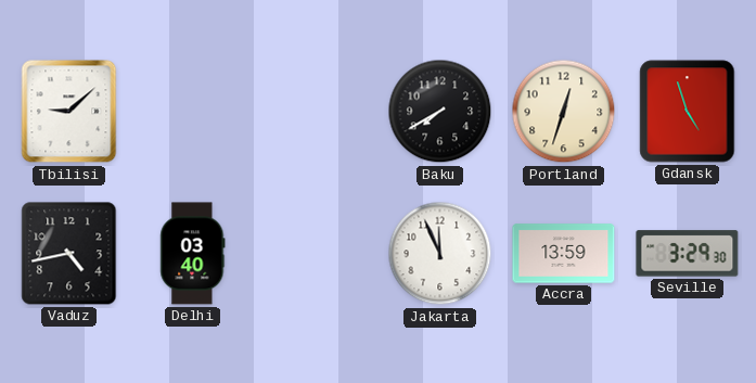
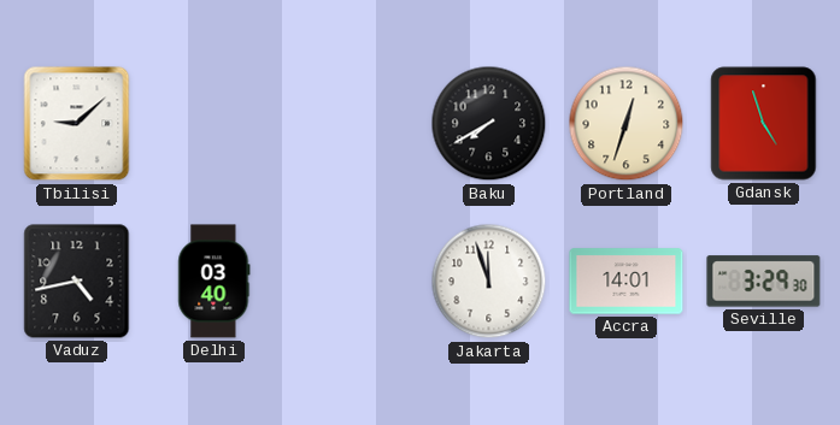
Jakarta: 11:56 -> 11:57
Accra: 13:59 -> 14:01
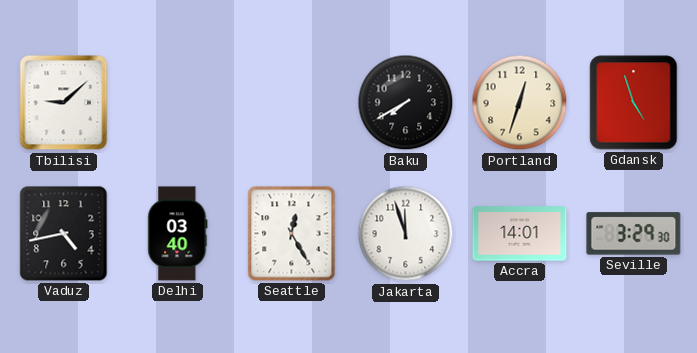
Seattle: none -> 12:25
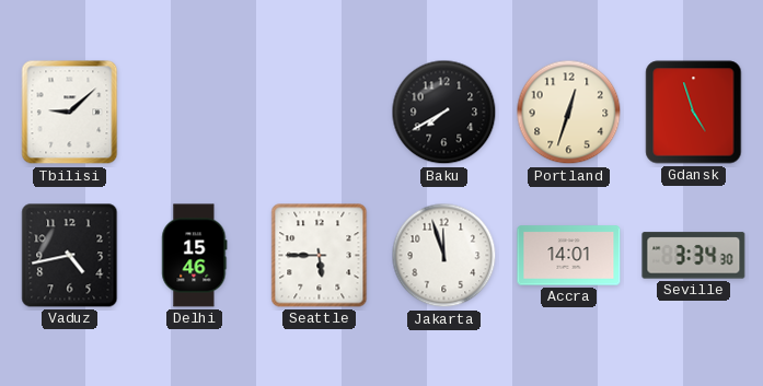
Delhi: 03:40 -> 15:46
Seattle: 12:25 -> 5:45
Seville: 3:29 -> 3:34
